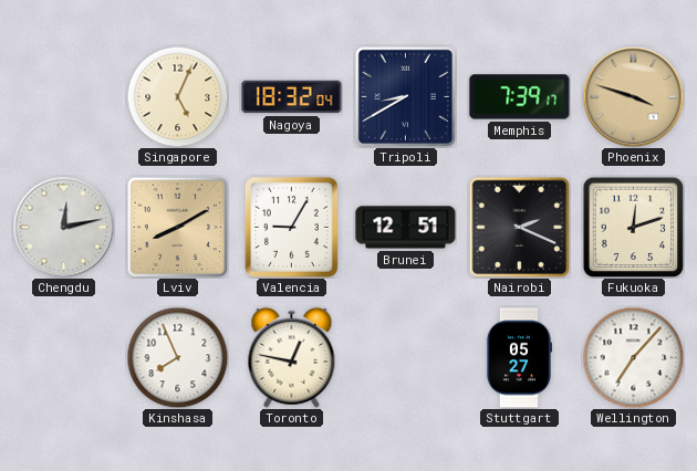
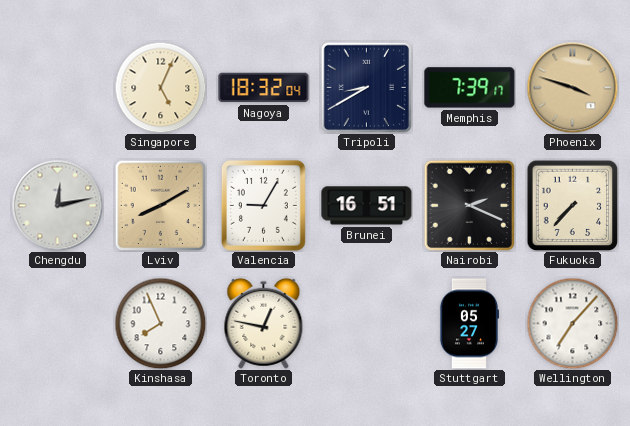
Brunei: 12:51 -> 16:51
Fukuoka: 12:12 -> 7:37
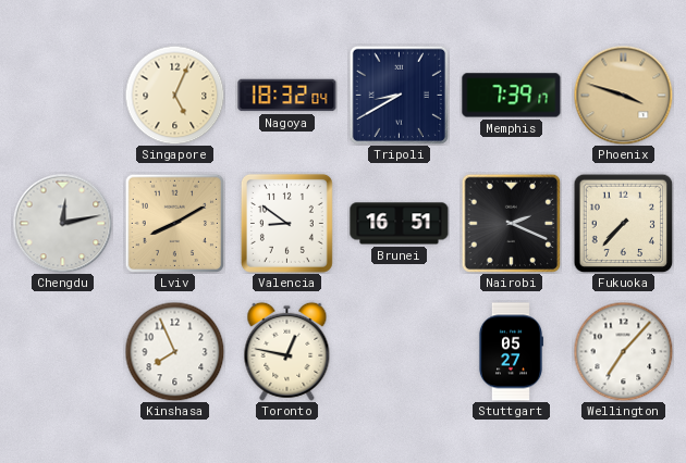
Valencia: 9:05 -> 8:51
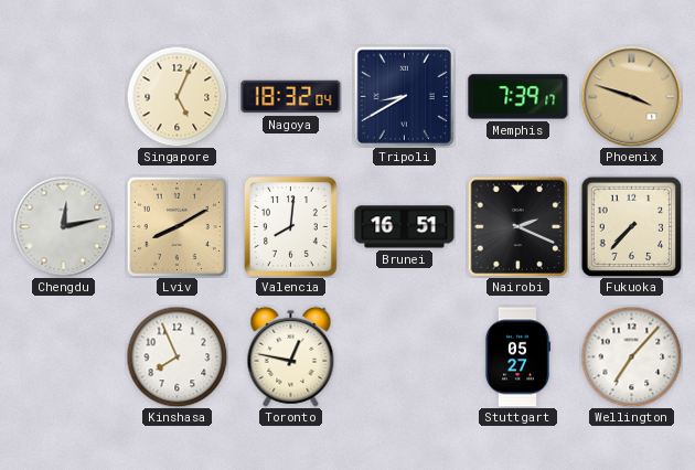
Valencia: 8:51 -> 8:01
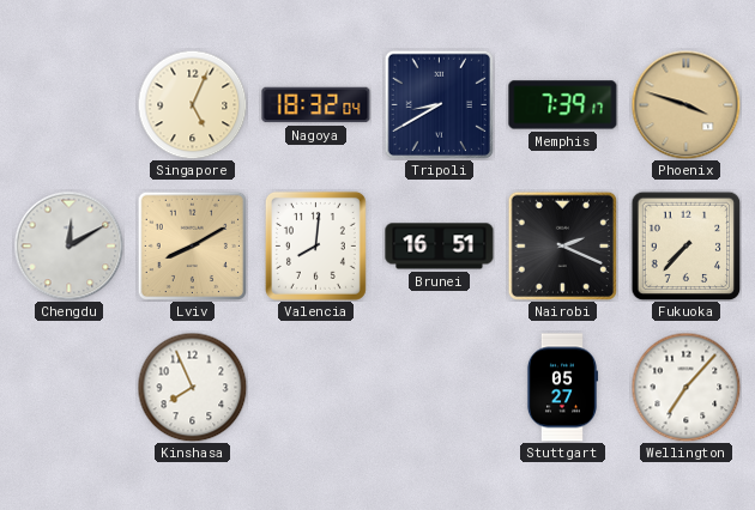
Chengdu: 12:13 -> 12:10
Toronto: 12:47 -> none
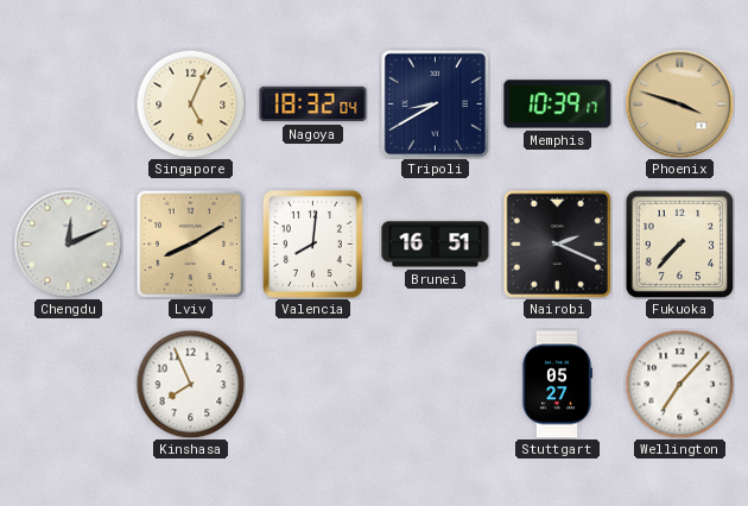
Memphis: 7:39 -> 10:39
Chengdu: 12:10 -> 12:11
